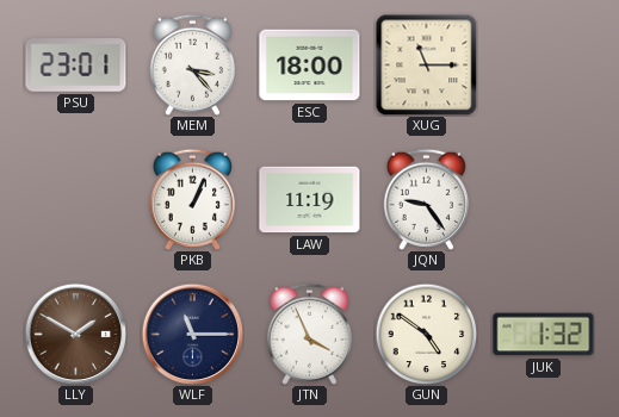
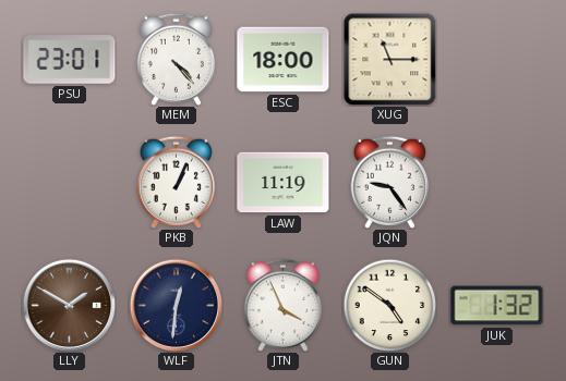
MEM: 3:23 -> 4:23
WLF: 11:15 -> 12:31
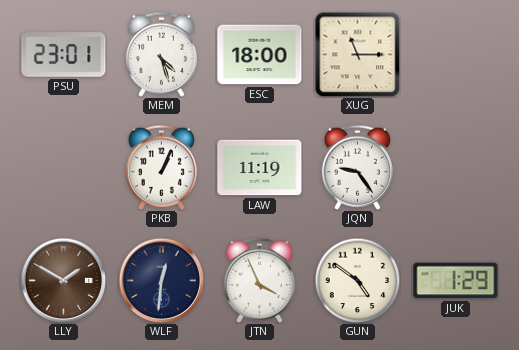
MEM: 4:23 -> 4:27
JUK: 1:32 -> 1:29
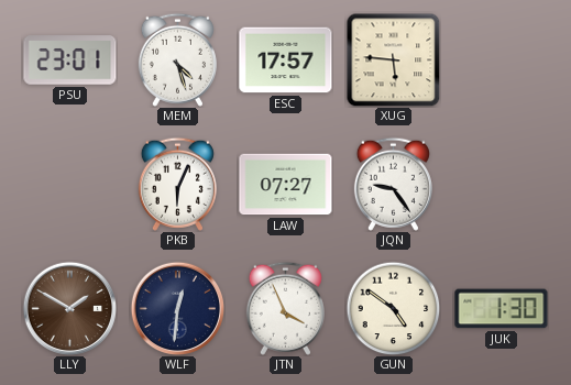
ESC: 18:00 -> 17:57
XUG: 11:15 -> 5:46
PKB: 1:04 -> 6:04
LAW: 11:19 -> 07:27
JUK: 1:29 -> 1:30
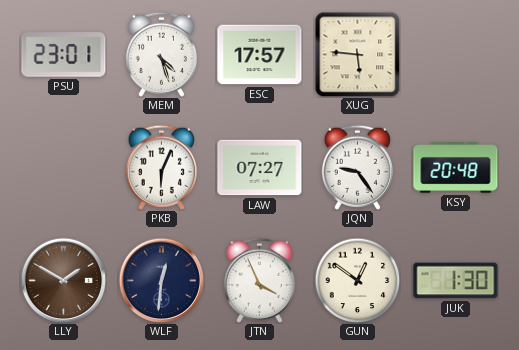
KSY: none -> 20:48
GUN: 4:51 -> 12:51
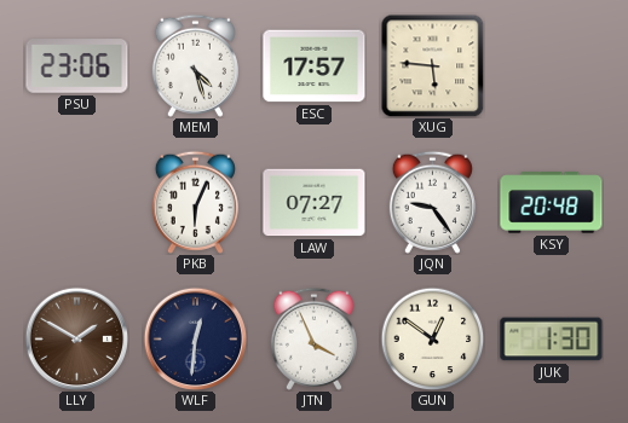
PSU: 23:01 -> 23:06
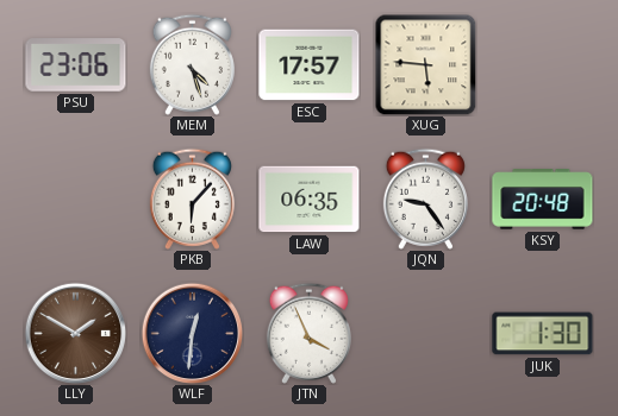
PKB: 6:04 -> 6:07
LAW: 07:27 -> 06:35
GUN: 12:51 -> none
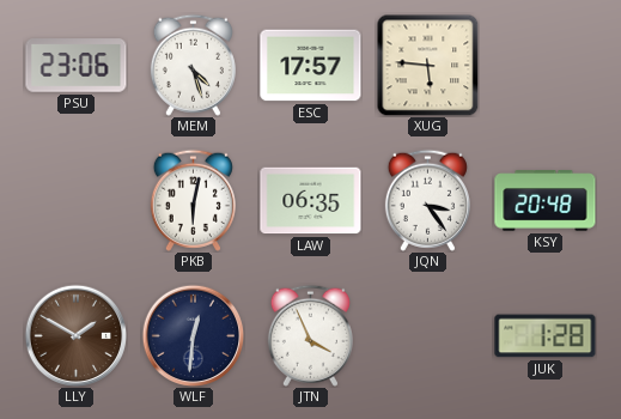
PKB: 6:07 -> 6:02
JQN: 9:24 -> 3:24
JUK: 1:30 -> 1:28
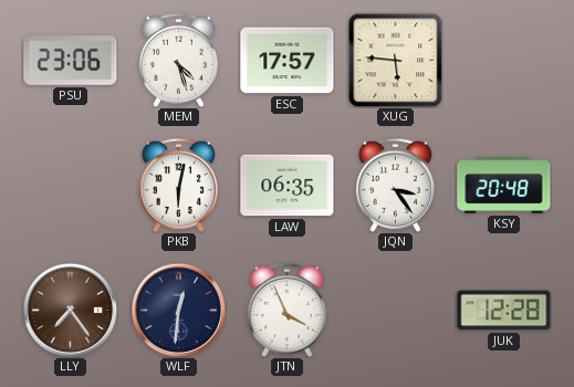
LLY: 1:50 -> 7:24
JUK: 1:28 -> 12:28
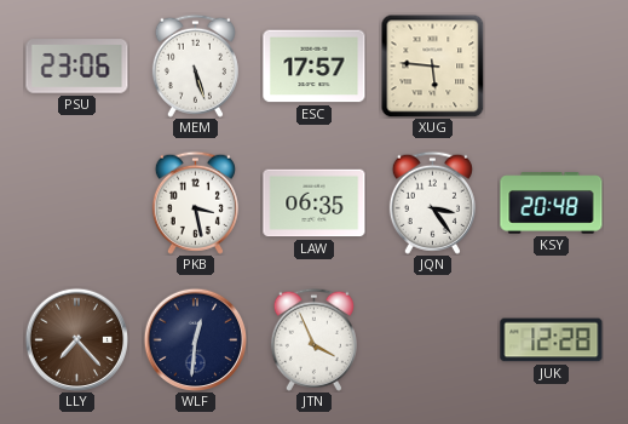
MEM: 4:27 -> 5:27
PKB: 6:02 -> 3:28
LLY: 7:24 -> 7:23
